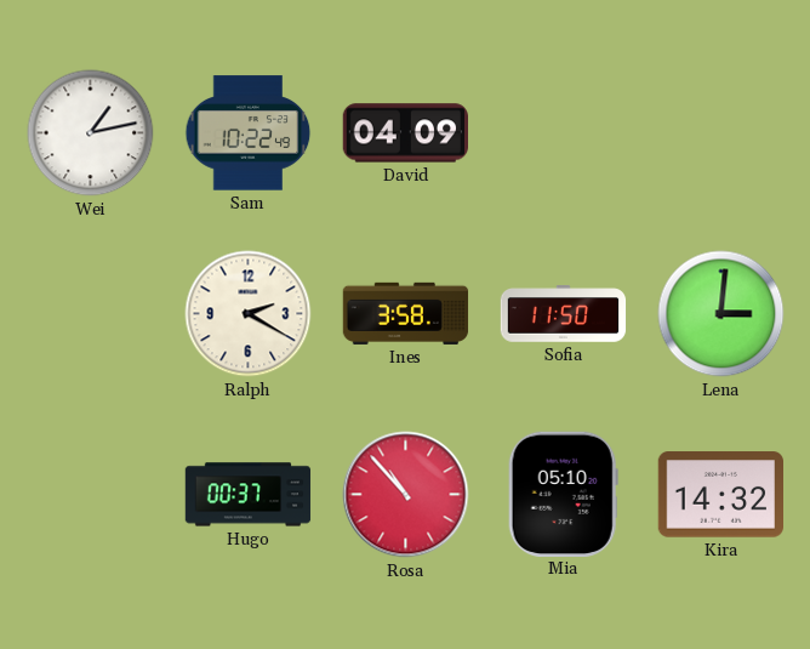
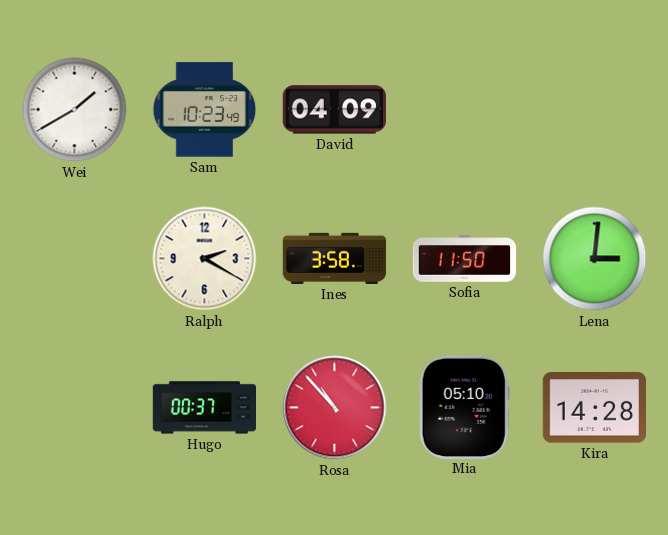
Wei: 1:13 -> 1:40
Sam: 10:22 -> 10:23
Kira: 14:32 -> 14:28
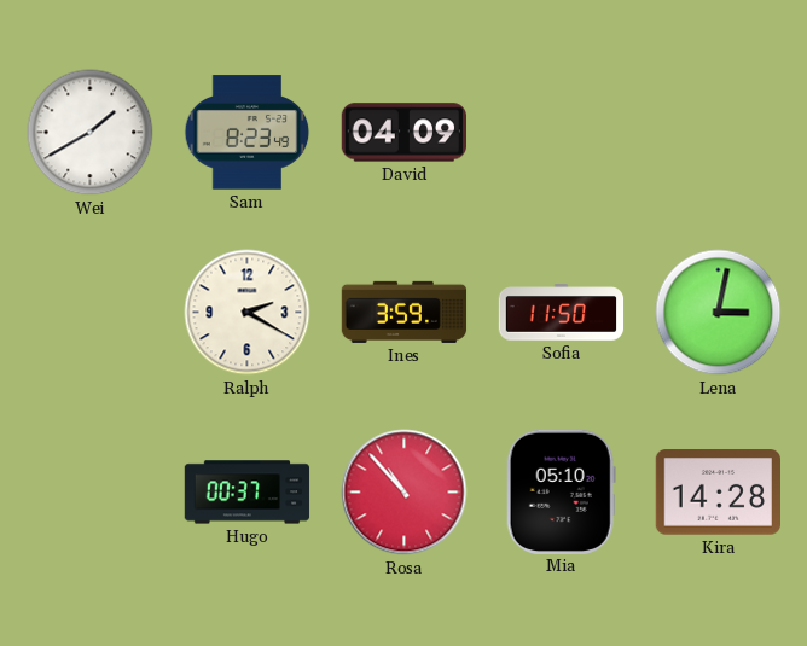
Sam: 10:23 -> 8:23
Ines: 3:58 -> 3:59
Lena: 3:01 -> 3:02
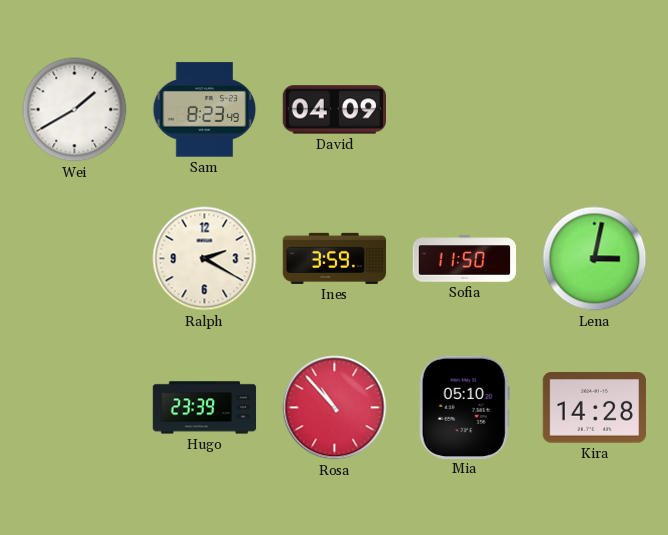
Hugo: 00:37 -> 23:39
